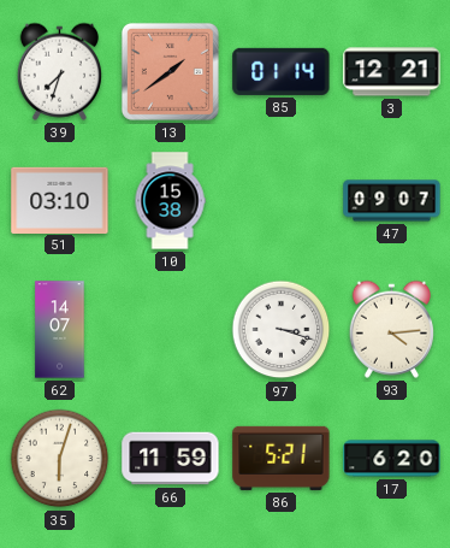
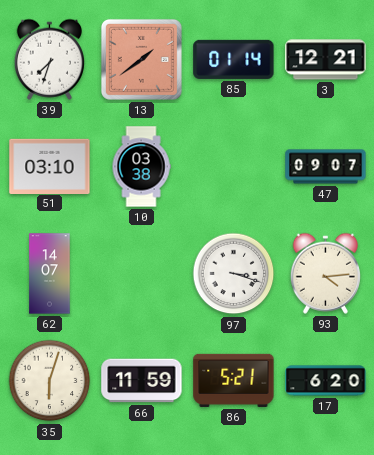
10: 15:38 -> 03:38
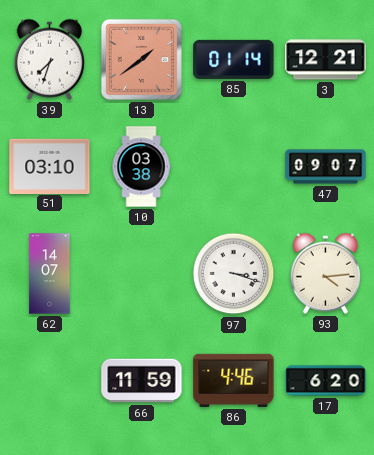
35: 6:03 -> none
86: 5:21 -> 4:46
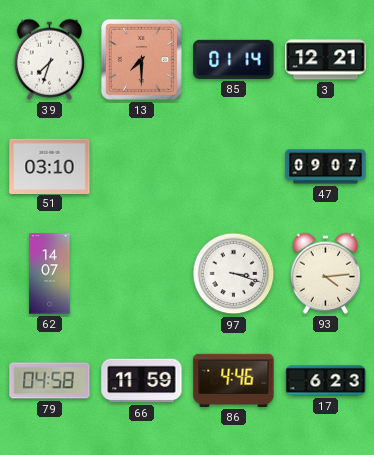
13: 1:39 -> 7:30
10: 03:38 -> none
79: none -> 04:58
17: 6:20 -> 6:23
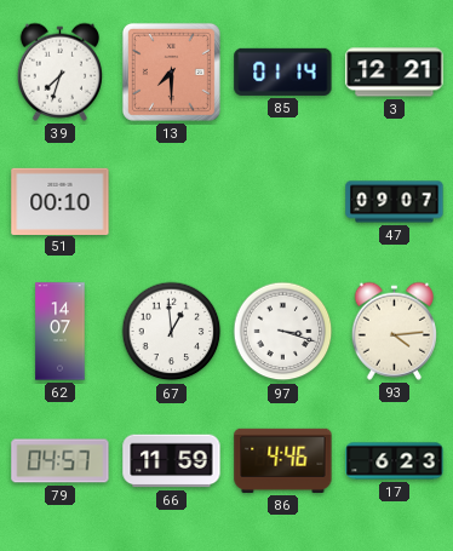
51: 03:10 -> 00:10
67: none -> 12:59
79: 04:58 -> 04:57
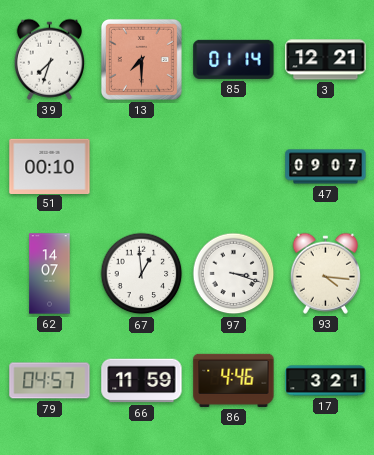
93: 4:14 -> 4:16
17: 6:23 -> 3:21
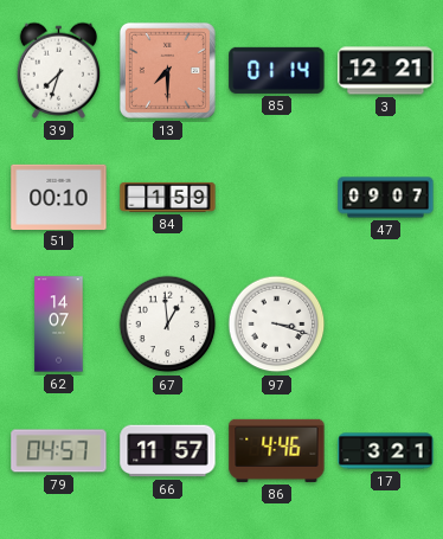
84: none -> 1:59
93: 4:16 -> none
66: 11:59 -> 11:57
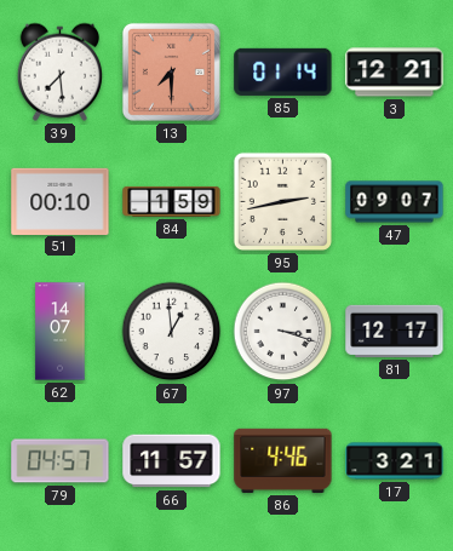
39: 7:33 -> 7:29
95: none -> 2:43
81: none -> 12:17
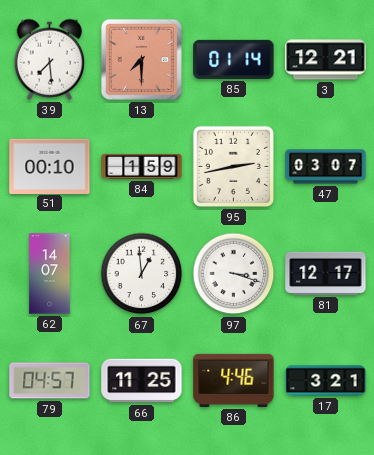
47: 09:07 -> 03:07
66: 11:57 -> 11:25
